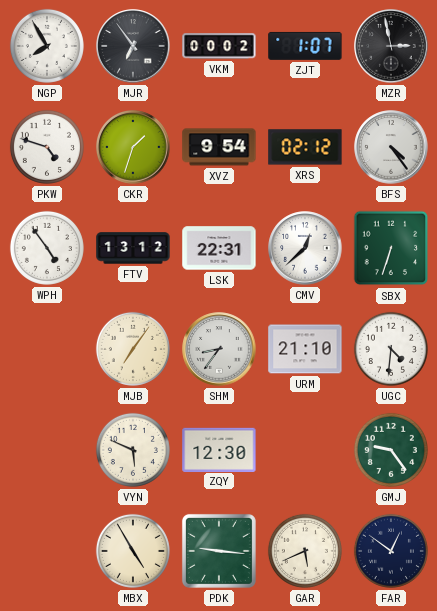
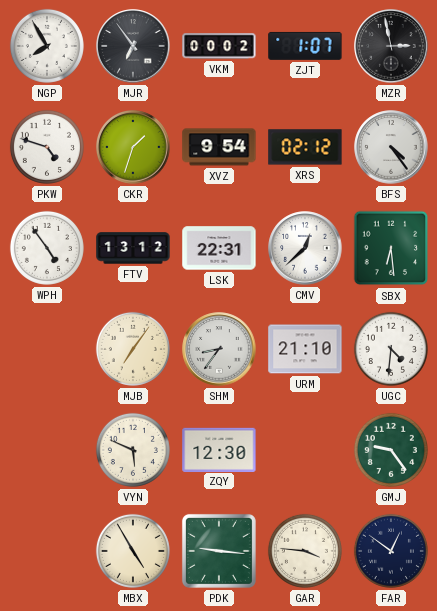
SBX: 6:33 -> 6:29
GAR: 5:41 -> 3:46
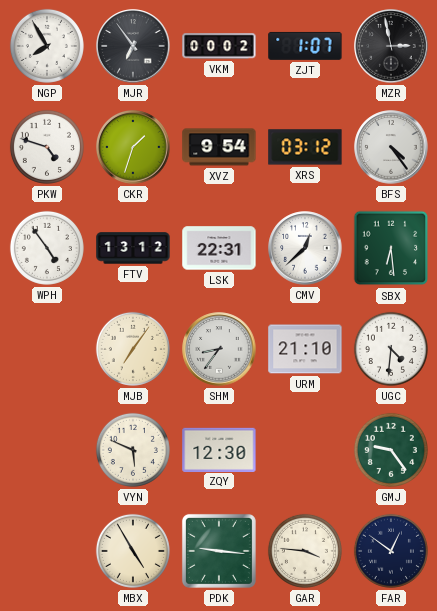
XRS: 02:12 -> 03:12
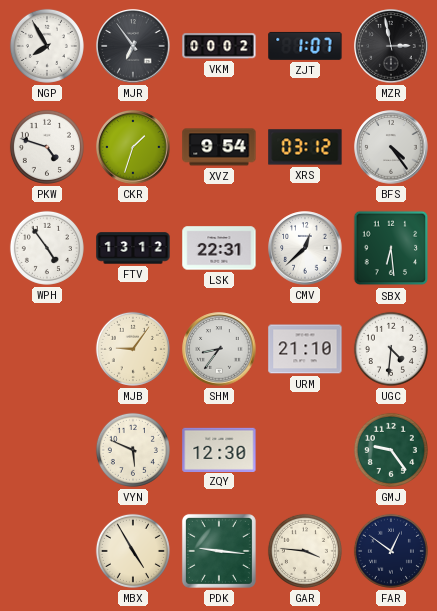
MJB: 7:06 -> 9:06
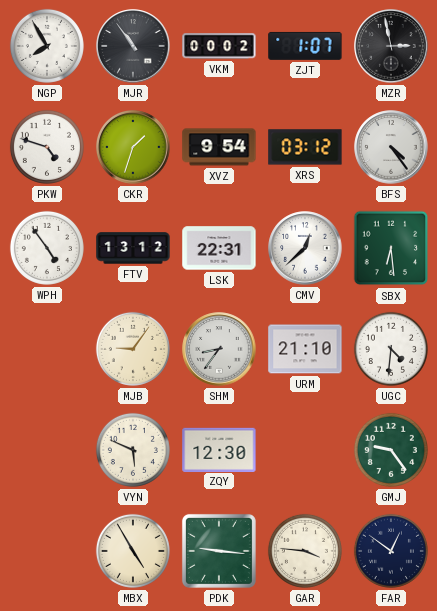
MJR: 6:54 -> 10:54
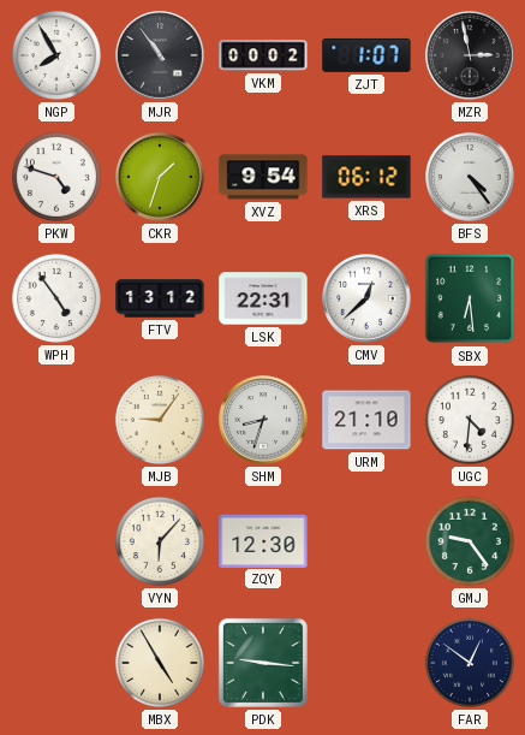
XRS: 03:12 -> 06:12
SHM: 8:36 -> 8:33
VYN: 5:49 -> 6:07
GAR: 3:46 -> none
